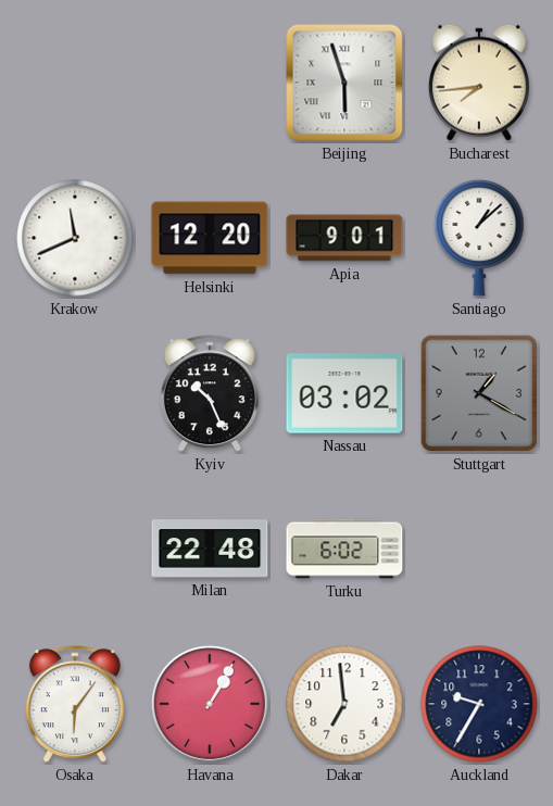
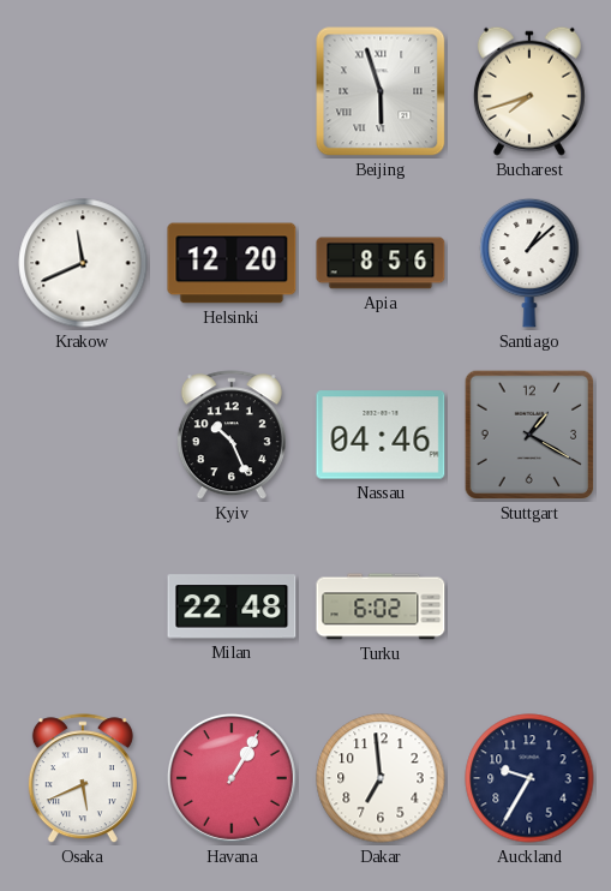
Bucharest: 7:44 -> 7:42
Apia: 9:01 -> 8:56
Nassau: 03:02 -> 04:46
Osaka: 6:06 -> 5:41
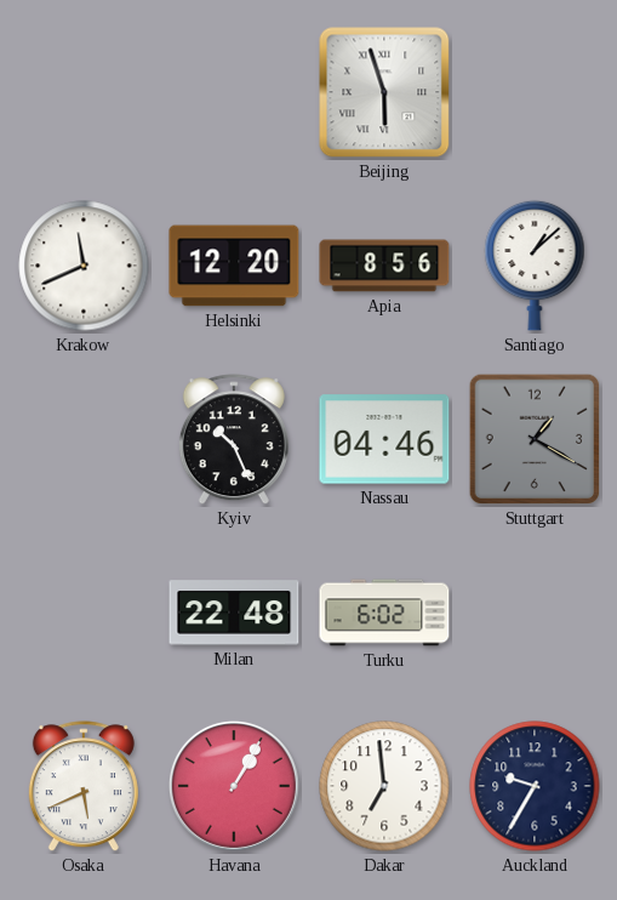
Bucharest: 7:42 -> none
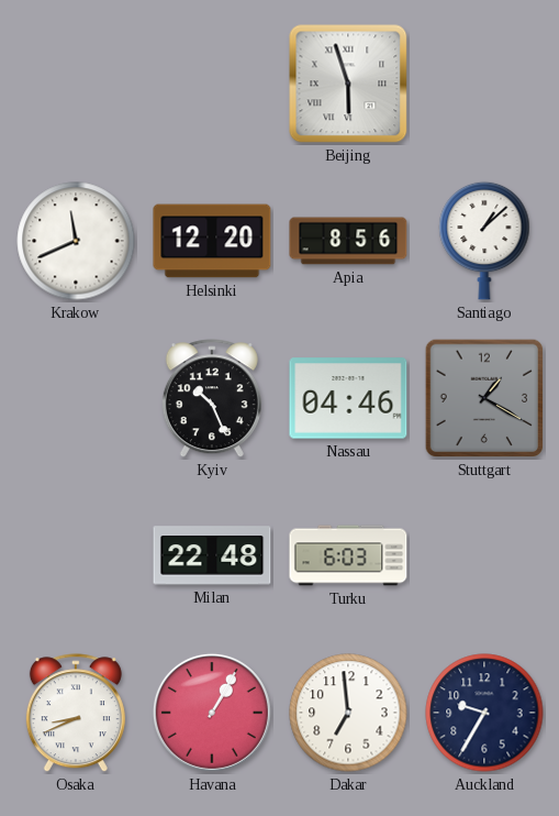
Turku: 6:02 -> 6:03
Osaka: 5:41 -> 8:41
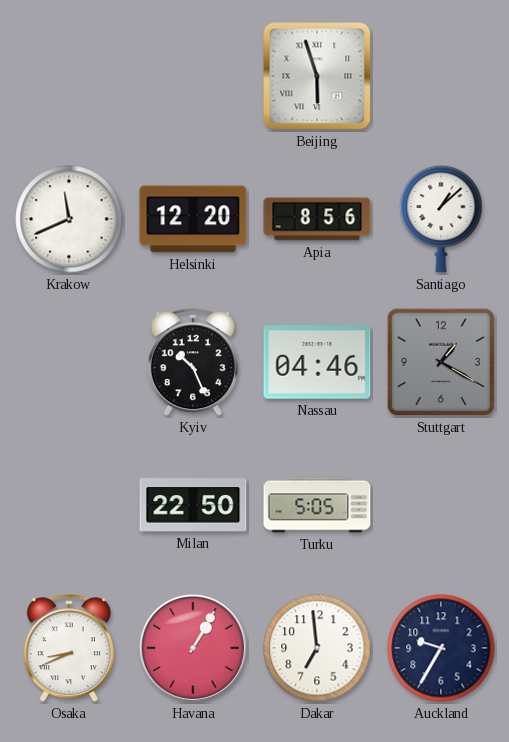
Milan: 22:48 -> 22:50
Turku: 6:03 -> 5:05
